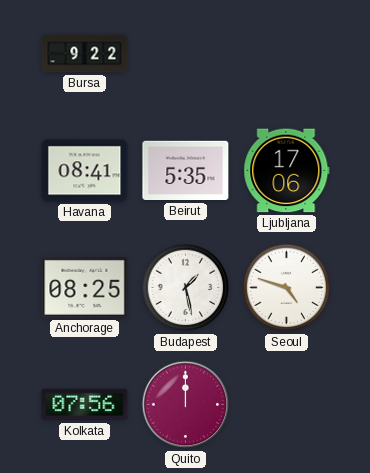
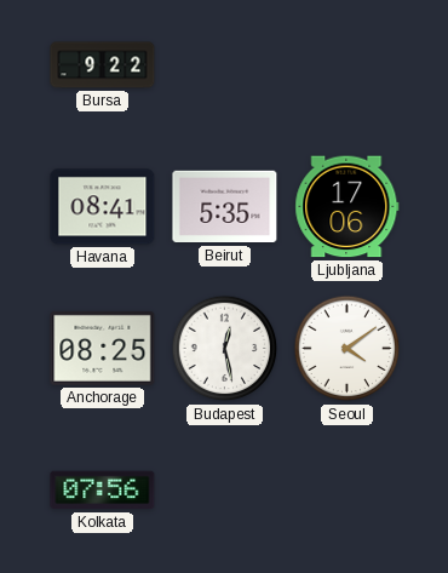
Budapest: 1:28 -> 12:28
Seoul: 4:48 -> 4:09
Quito: 12:00 -> none
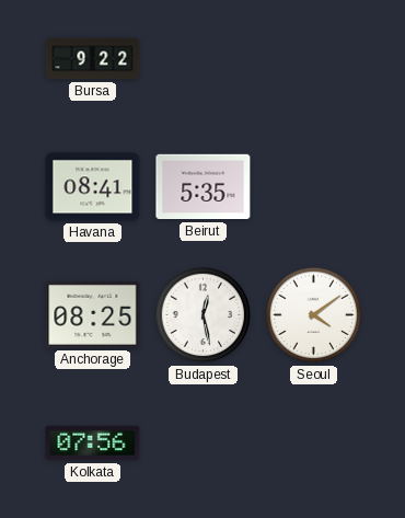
Ljubljana: 17:06 -> none
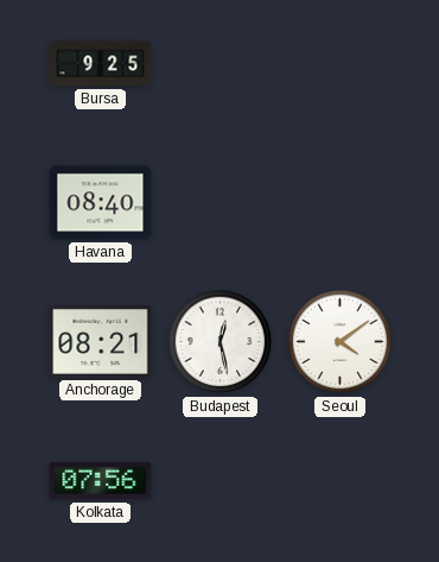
Bursa: 9:22 -> 9:25
Havana: 08:41 -> 08:40
Beirut: 5:35 -> none
Anchorage: 08:25 -> 08:21
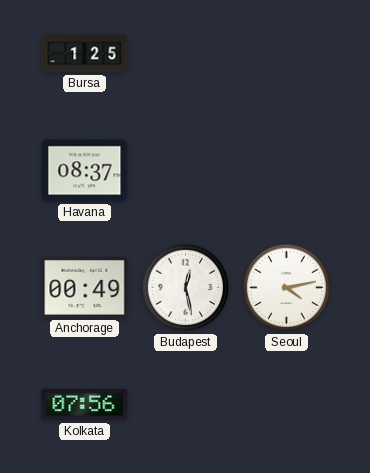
Bursa: 9:25 -> 1:25
Havana: 08:40 -> 08:37
Anchorage: 08:21 -> 00:49
Seoul: 4:09 -> 4:13
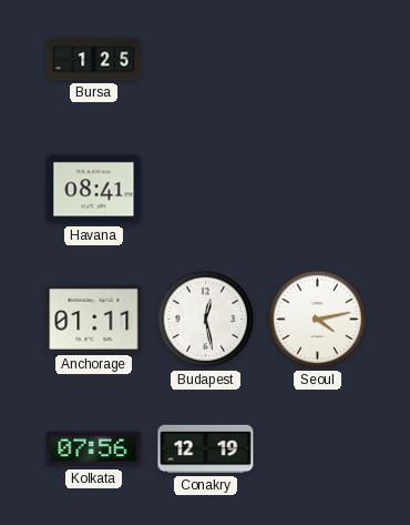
Havana: 08:37 -> 08:41
Anchorage: 00:49 -> 01:11
Conakry: none -> 12:19
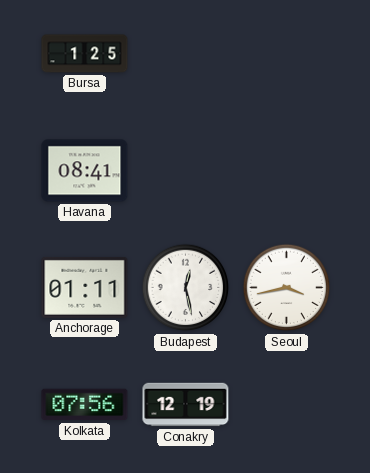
Seoul: 4:13 -> 3:43
